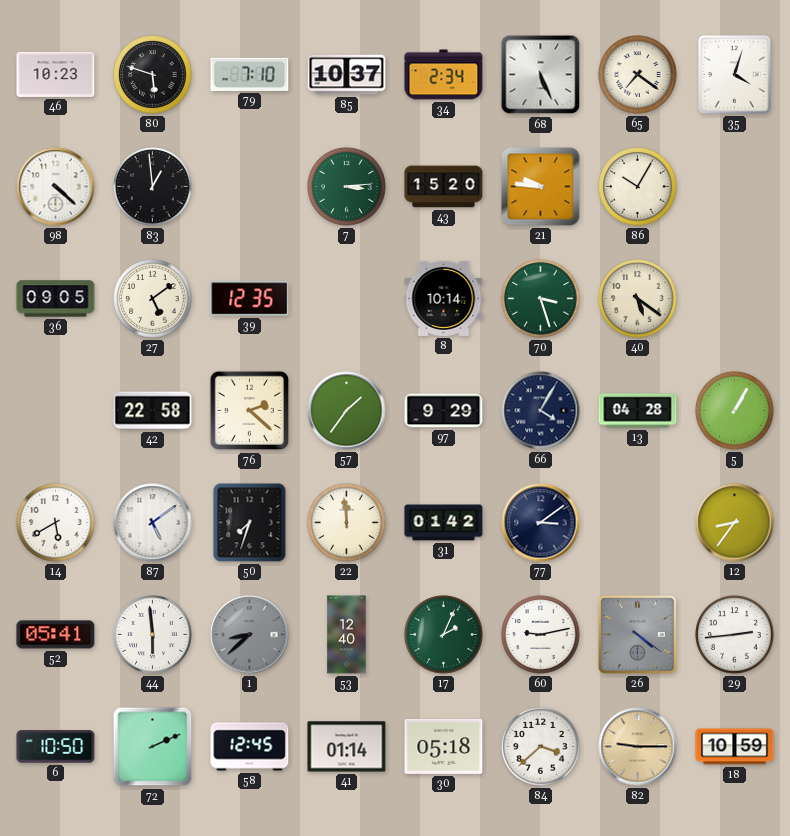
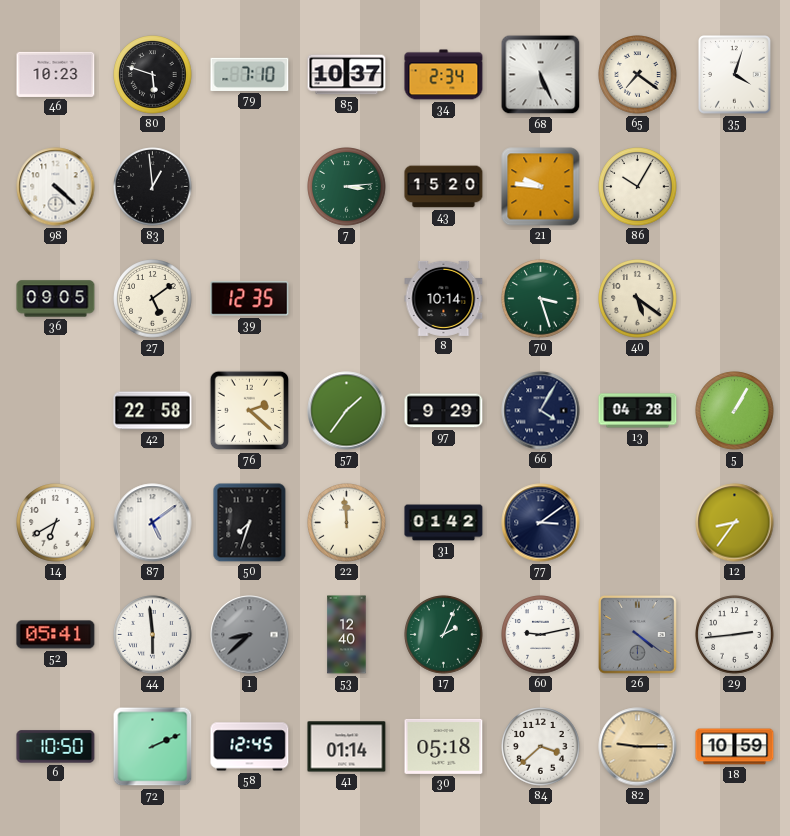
14: 5:40 -> 6:40
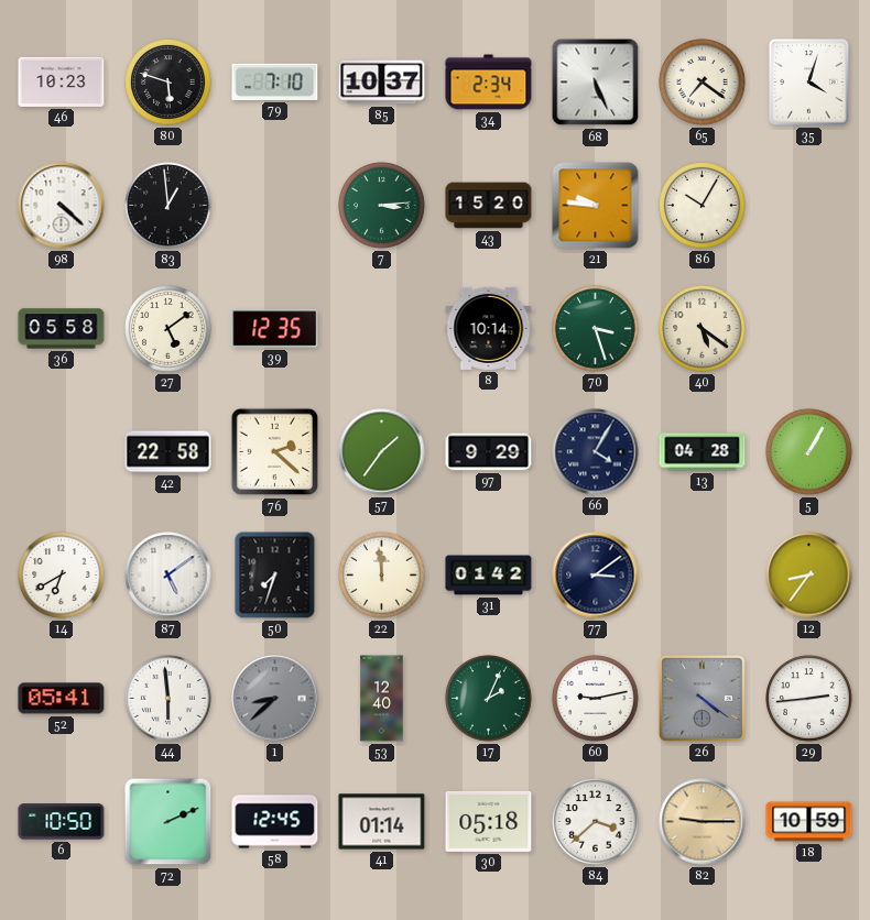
36: 09:05 -> 05:58
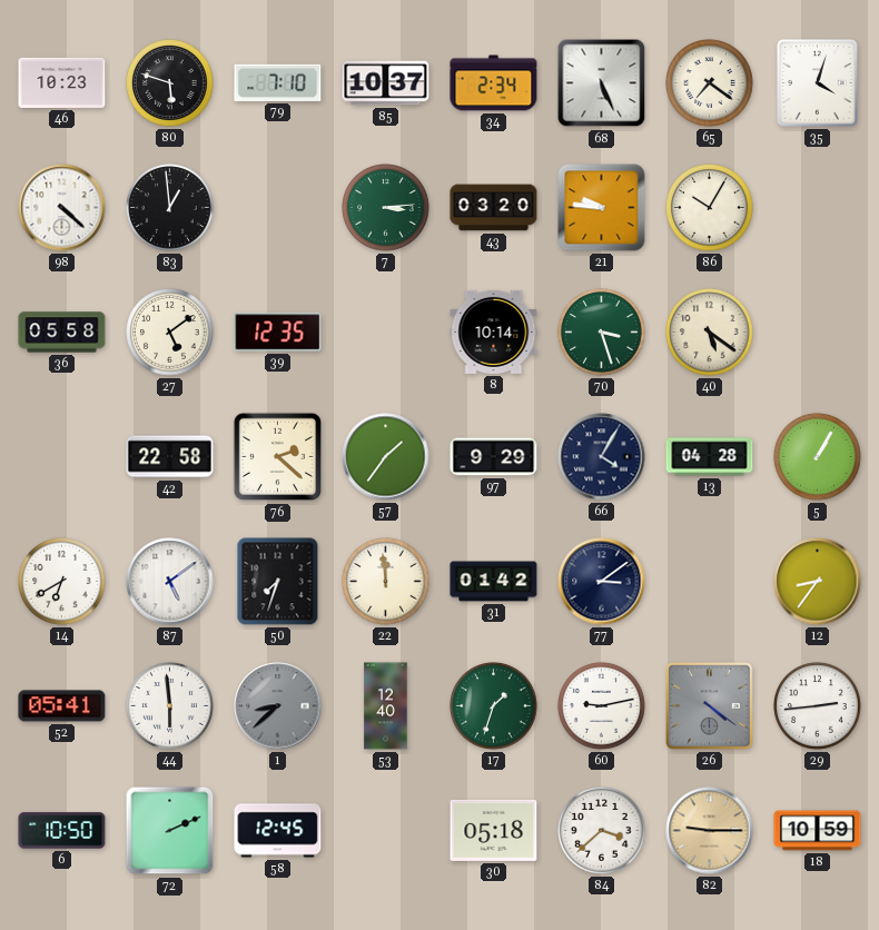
43: 15:20 -> 03:20
17: 2:04 -> 1:33
41: 01:14 -> none
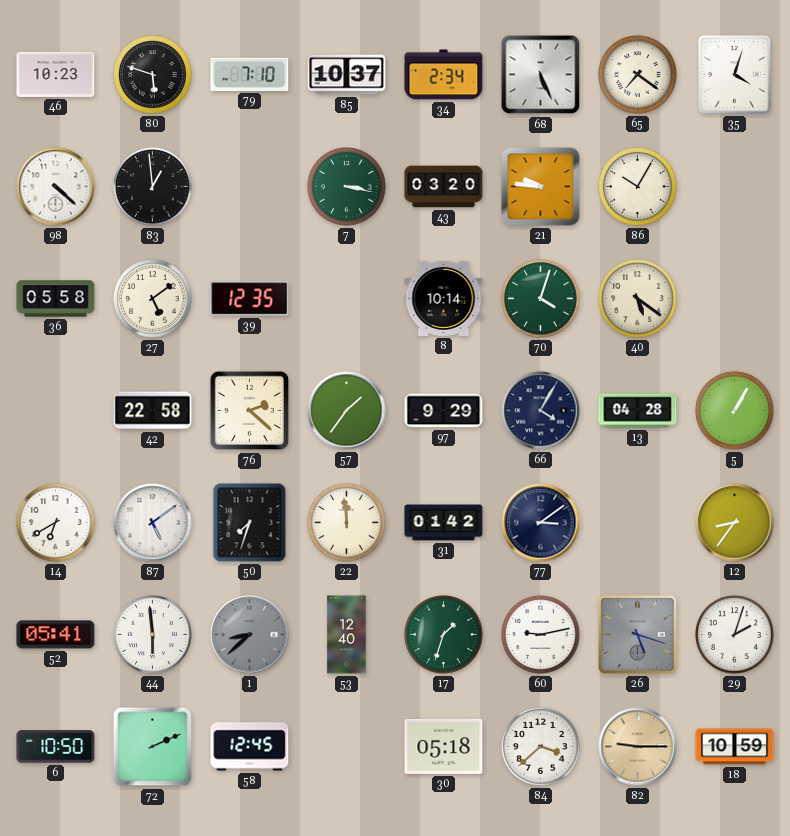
7: 3:14 -> 3:17
70: 3:27 -> 4:03
26: 4:21 -> 5:18
29: 2:44 -> 2:03
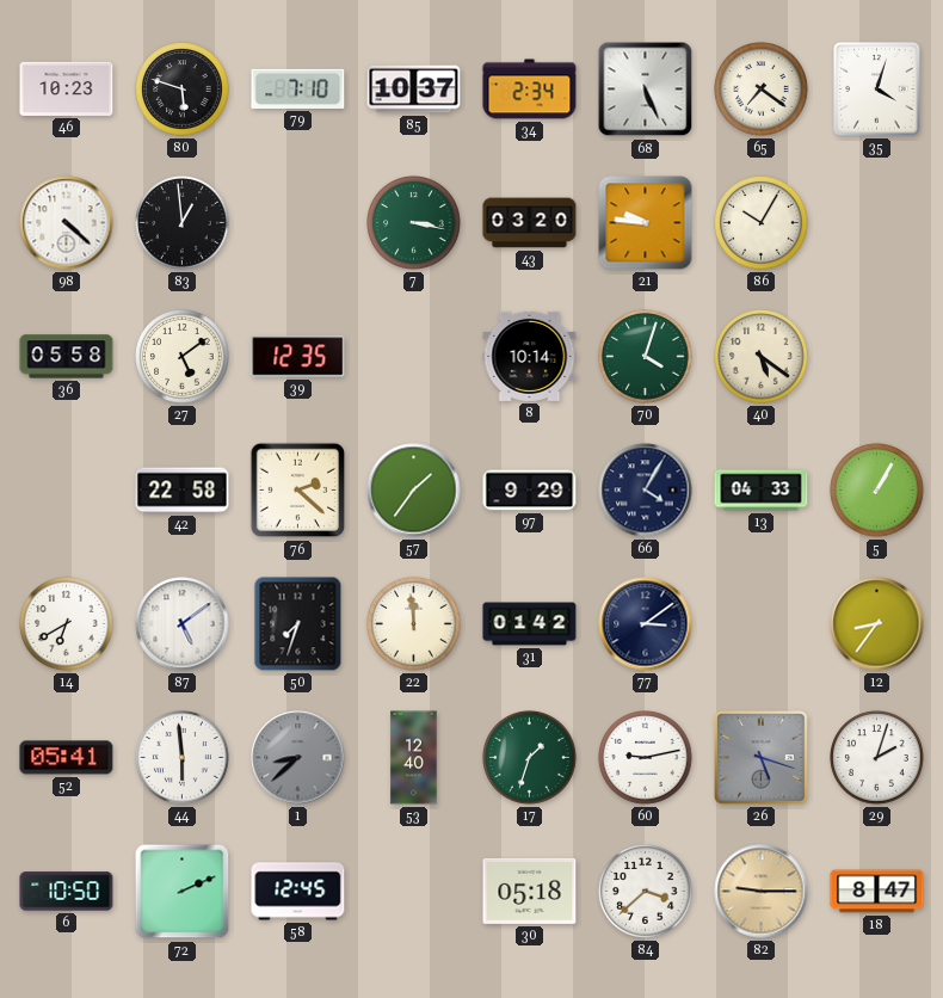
13: 04:28 -> 04:33
18: 10:59 -> 8:47
